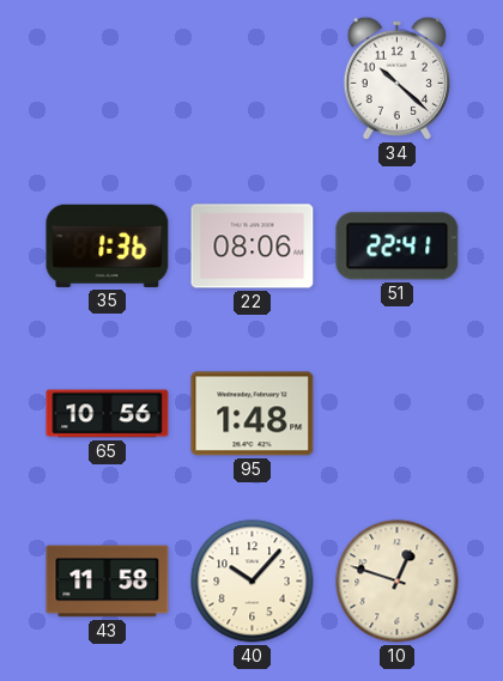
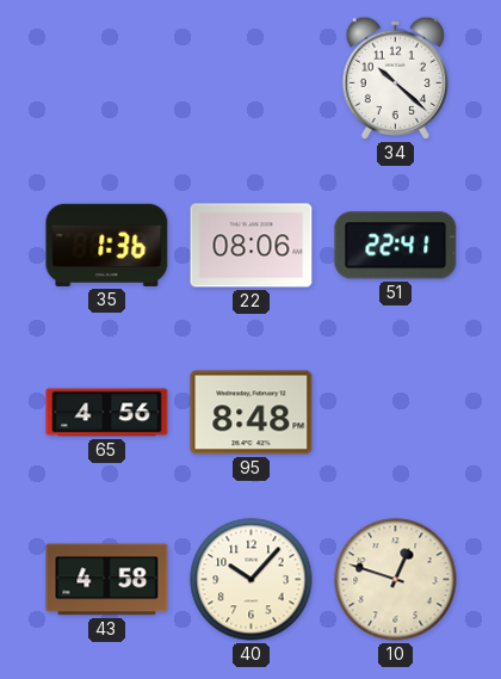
65: 10:56 -> 4:56
95: 1:48 -> 8:48
43: 11:58 -> 4:58
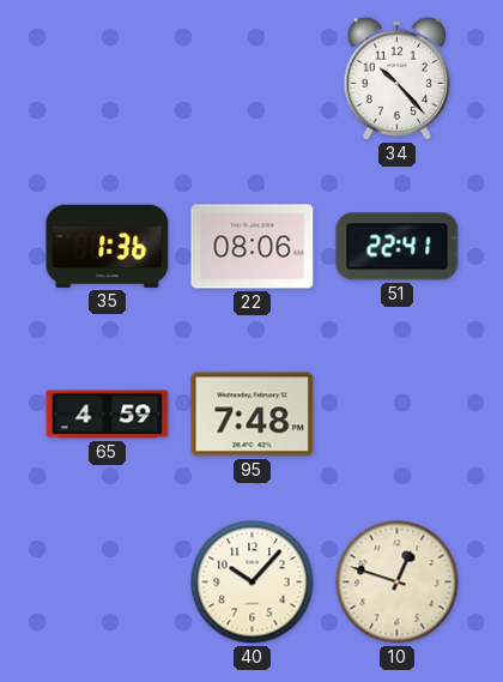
34: 10:22 -> 10:23
65: 4:56 -> 4:59
95: 8:48 -> 7:48
43: 4:58 -> none
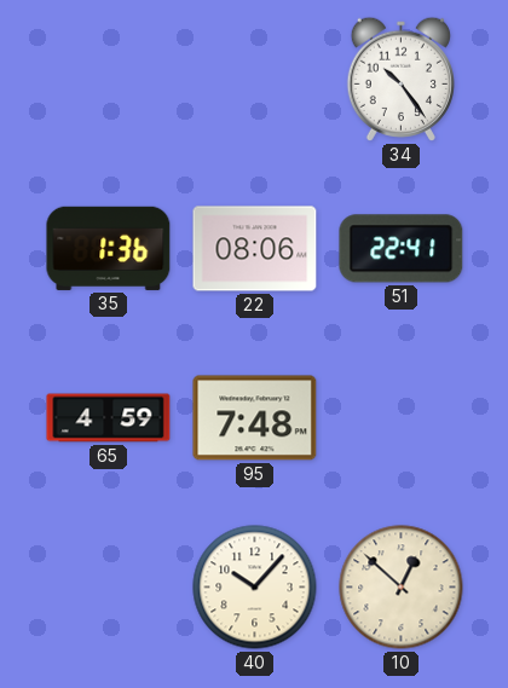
34: 10:23 -> 10:24
10: 12:48 -> 12:52
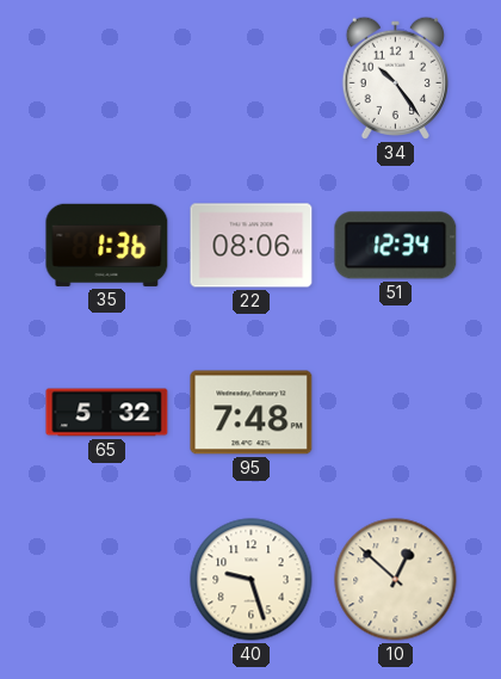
51: 22:41 -> 12:34
65: 4:59 -> 5:32
40: 10:07 -> 9:27
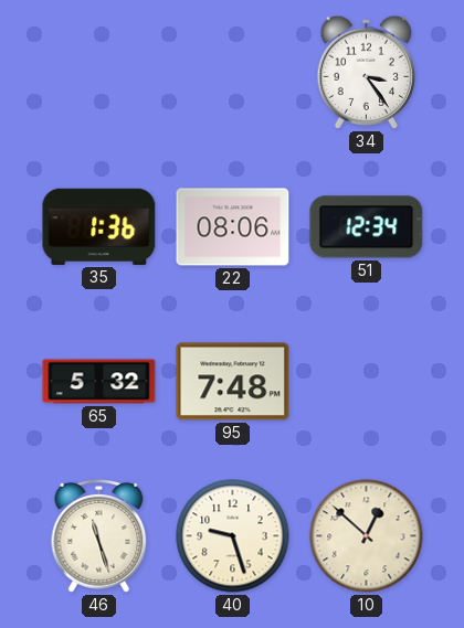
34: 10:24 -> 3:24
46: none -> 11:27
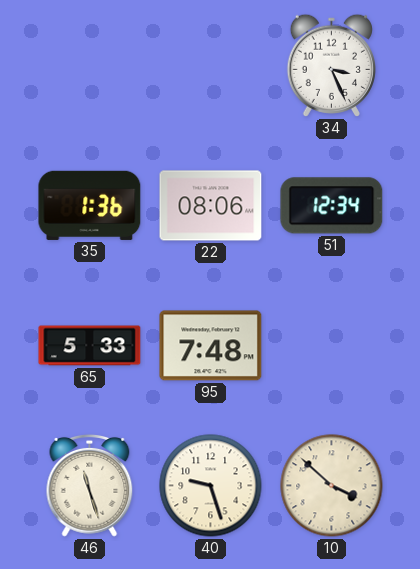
34: 3:24 -> 3:26
65: 5:32 -> 5:33
10: 12:52 -> 3:52
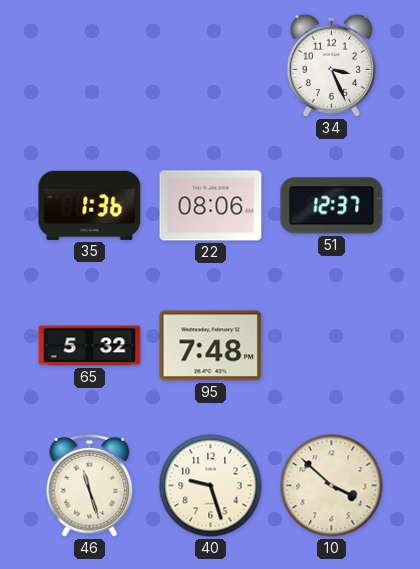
51: 12:34 -> 12:37
65: 5:33 -> 5:32
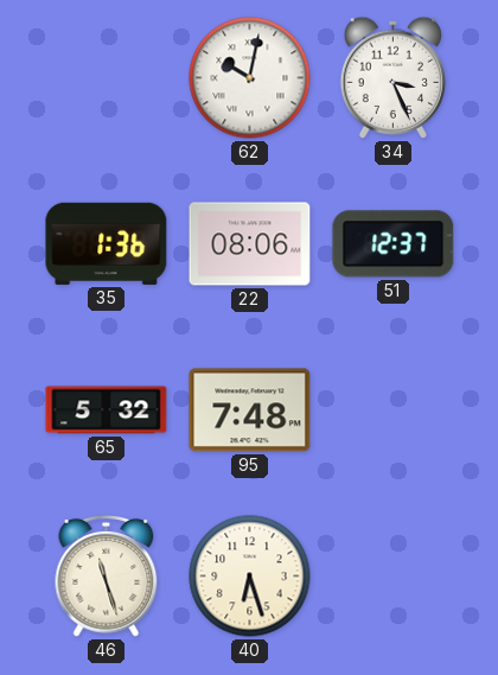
62: none -> 10:02
40: 9:27 -> 6:27
10: 3:52 -> none
